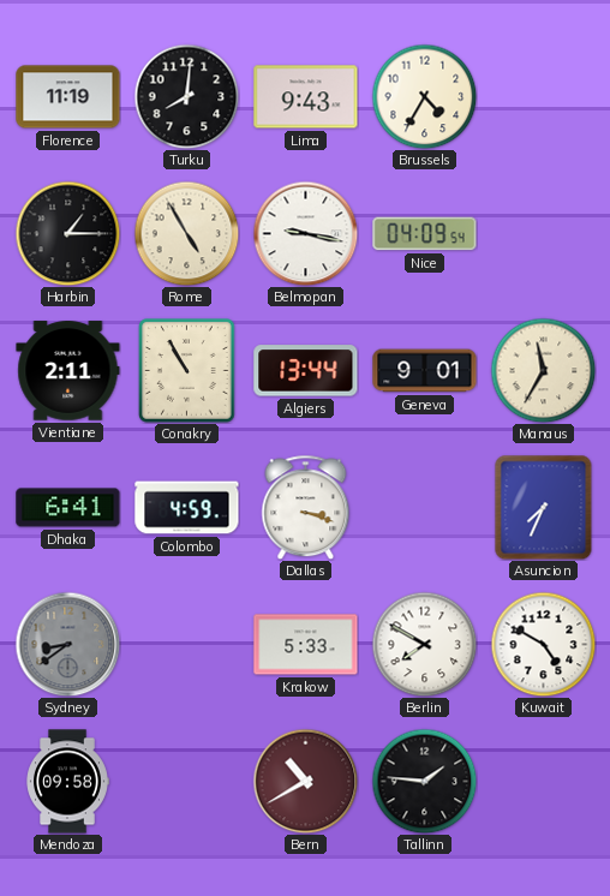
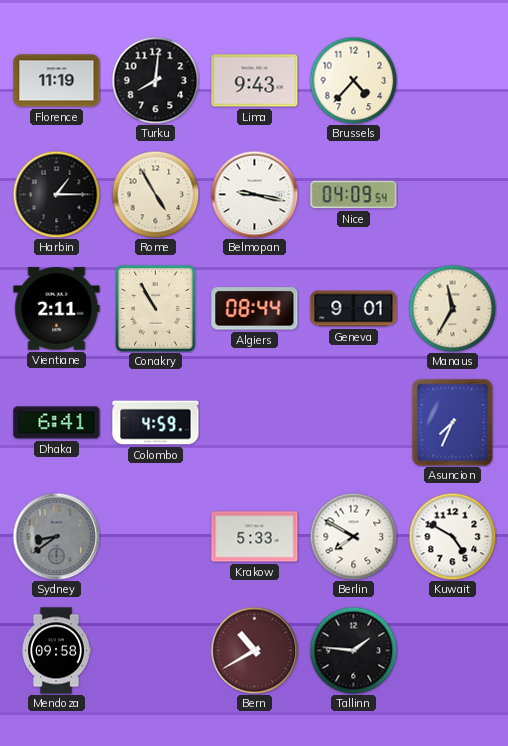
Brussels: 4:35 -> 4:37
Algiers: 13:44 -> 08:44
Dallas: 3:18 -> none
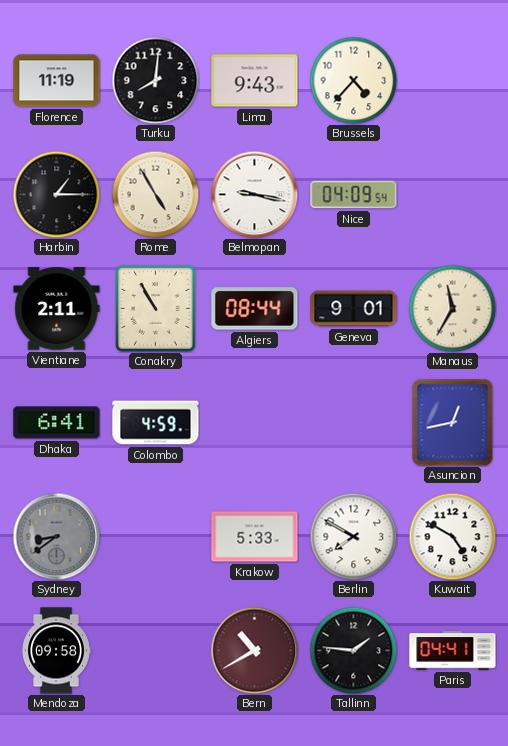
Asuncion: 7:34 -> 12:43
Paris: none -> 04:41
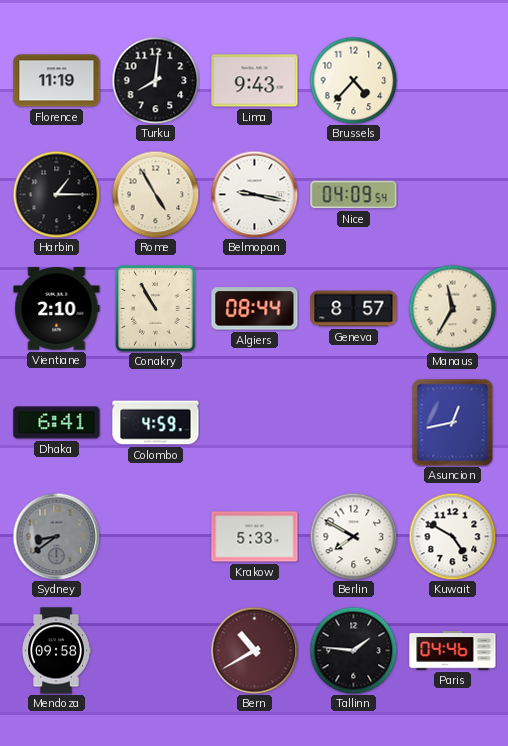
Vientiane: 2:11 -> 2:10
Geneva: 9:01 -> 8:57
Paris: 04:41 -> 04:46
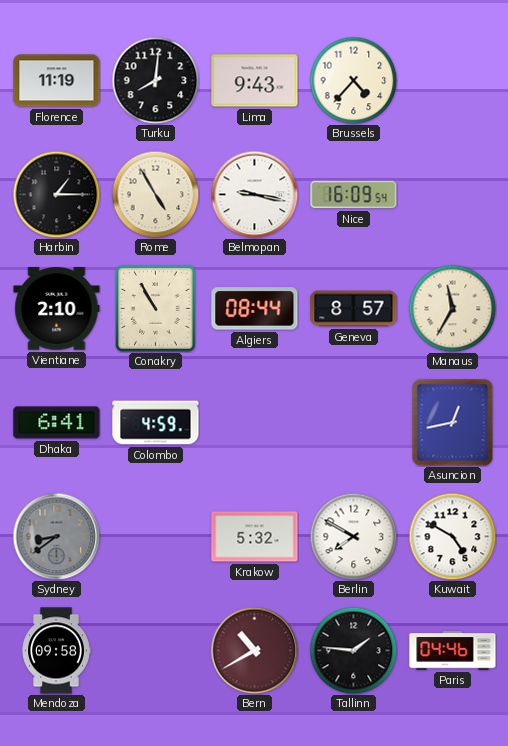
Nice: 04:09 -> 16:09
Krakow: 5:33 -> 5:32
